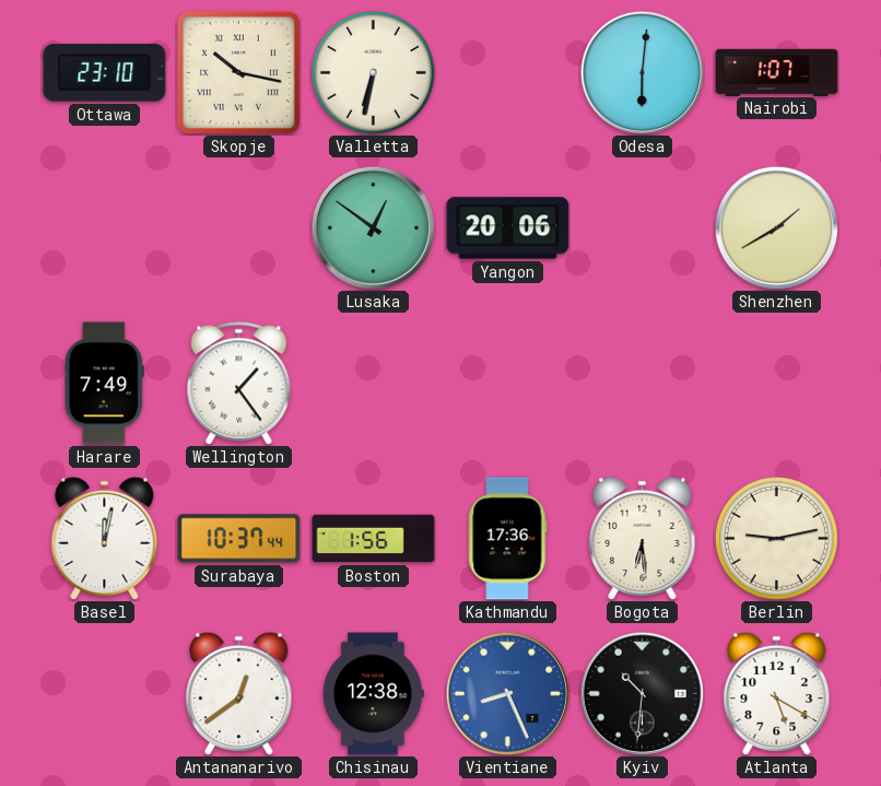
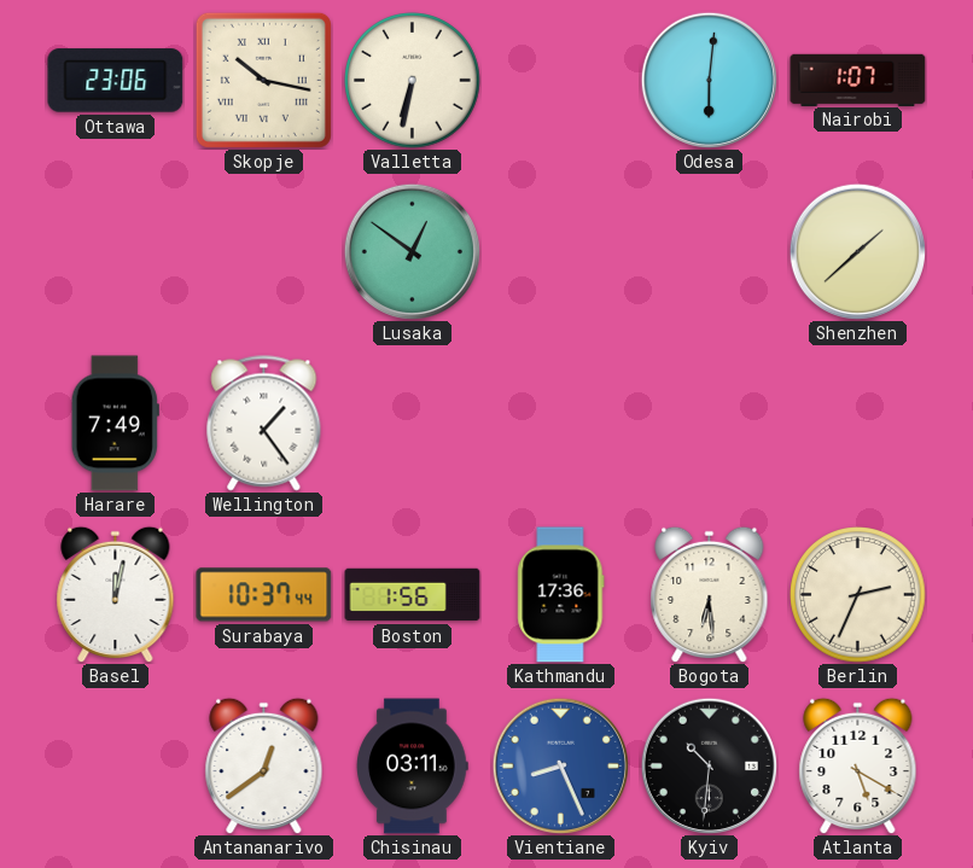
Ottawa: 23:10 -> 23:06
Yangon: 20:06 -> none
Shenzhen: 1:40 -> 1:38
Berlin: 9:13 -> 2:34
Chisinau: 12:38 -> 03:11
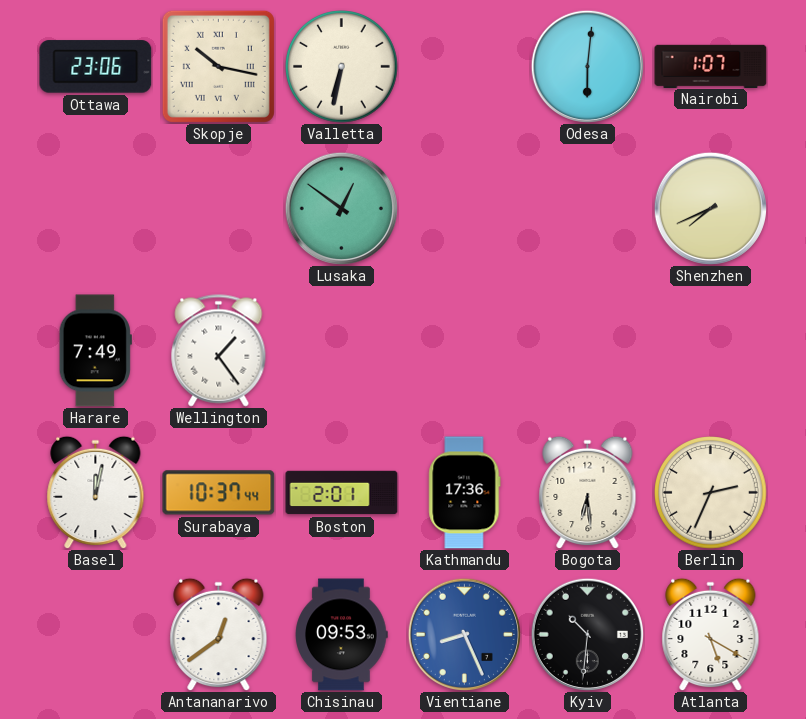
Shenzhen: 1:38 -> 7:41
Boston: 1:56 -> 2:01
Chisinau: 03:11 -> 09:53
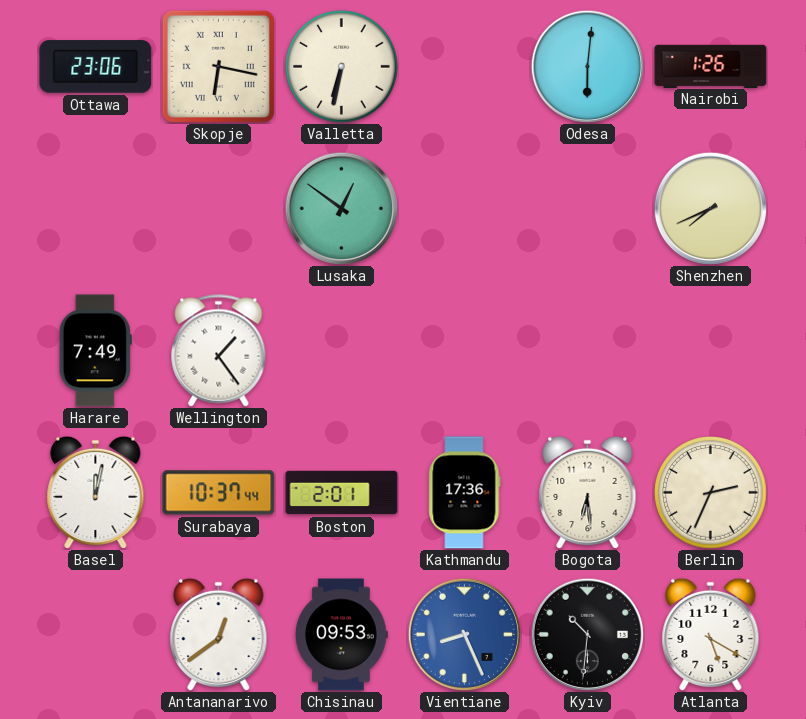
Skopje: 10:17 -> 6:17
Nairobi: 1:07 -> 1:26
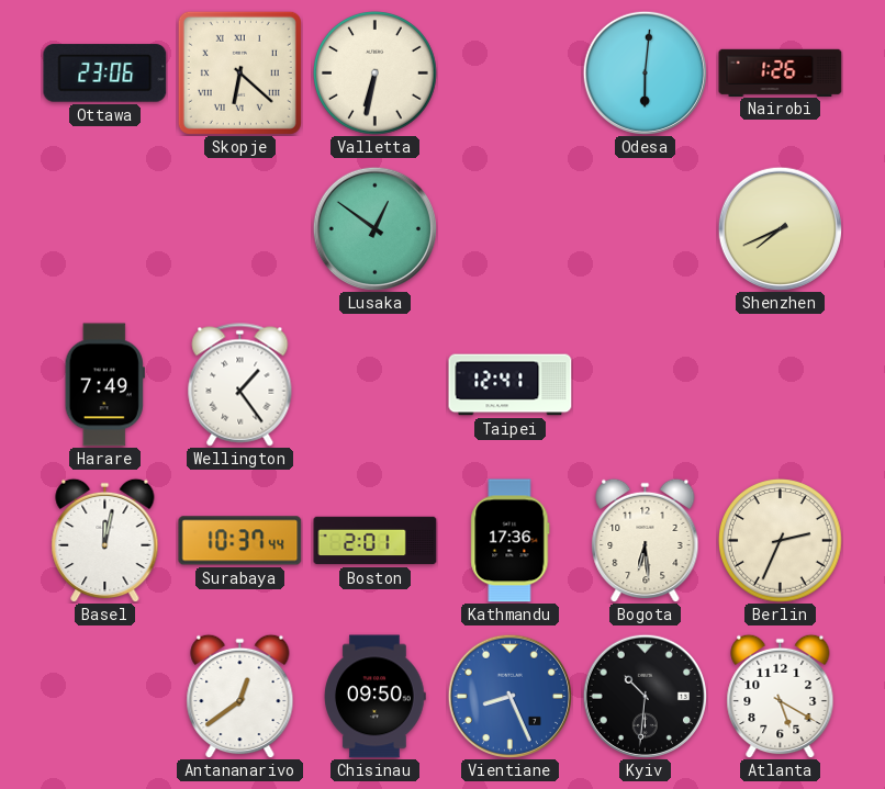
Skopje: 6:17 -> 6:22
Taipei: none -> 12:41
Chisinau: 09:53 -> 09:50
